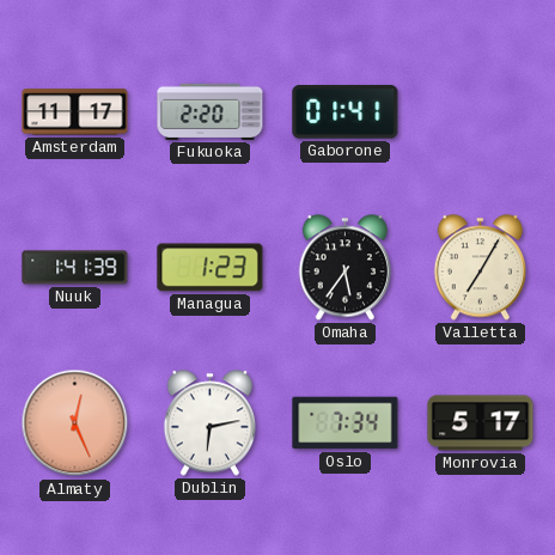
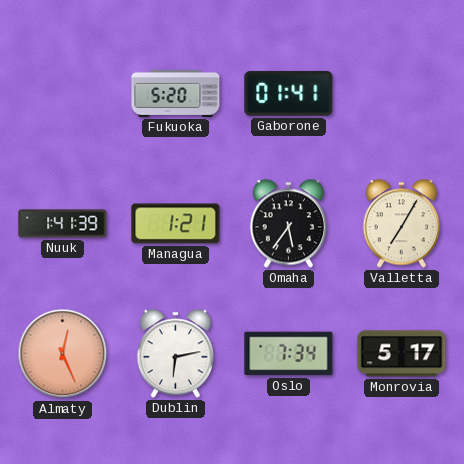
Amsterdam: 11:17 -> none
Fukuoka: 2:20 -> 5:20
Managua: 1:23 -> 1:21
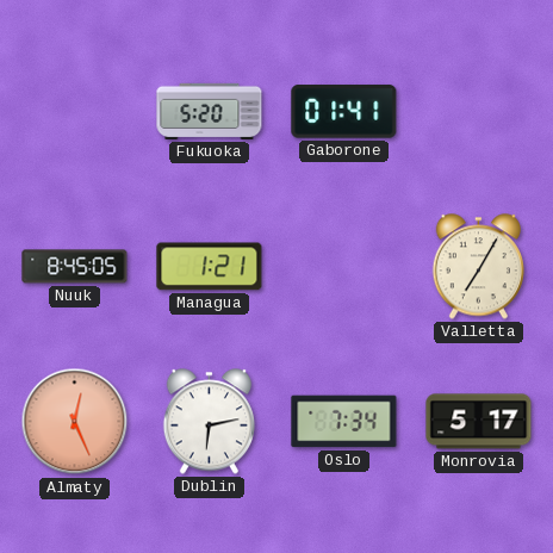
Nuuk: 1:41 -> 8:45
Omaha: 5:36 -> none
